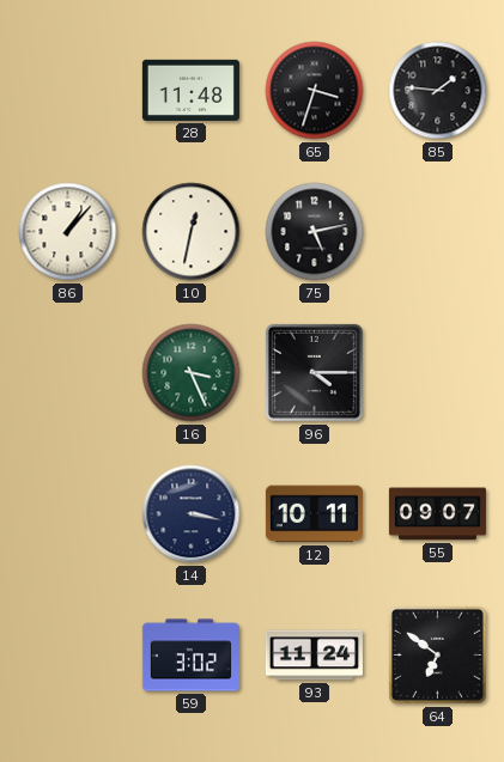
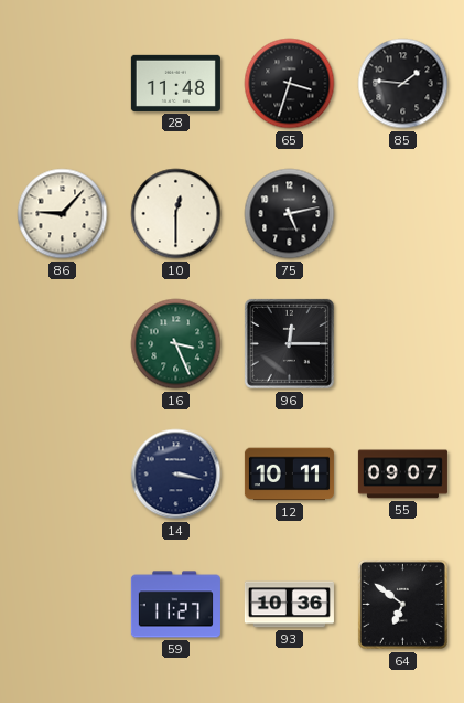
86: 1:07 -> 9:07
10: 12:32 -> 12:30
96: 4:15 -> 12:15
59: 3:02 -> 11:27
93: 11:24 -> 10:36
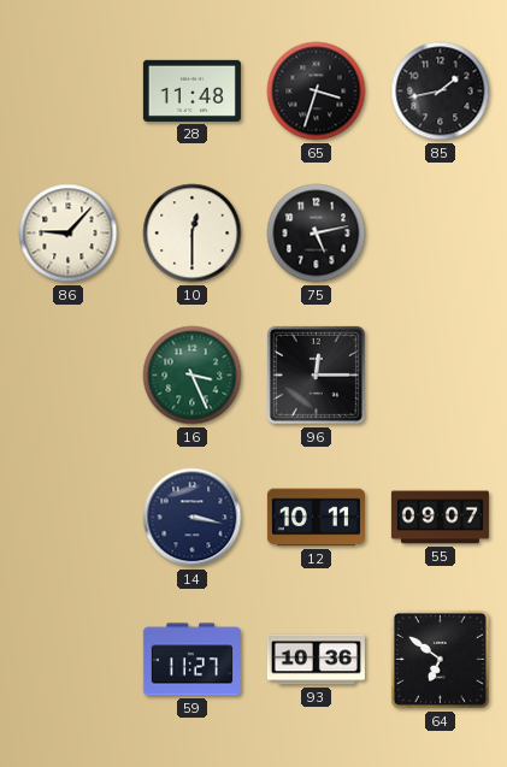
85: 1:46 -> 1:43
